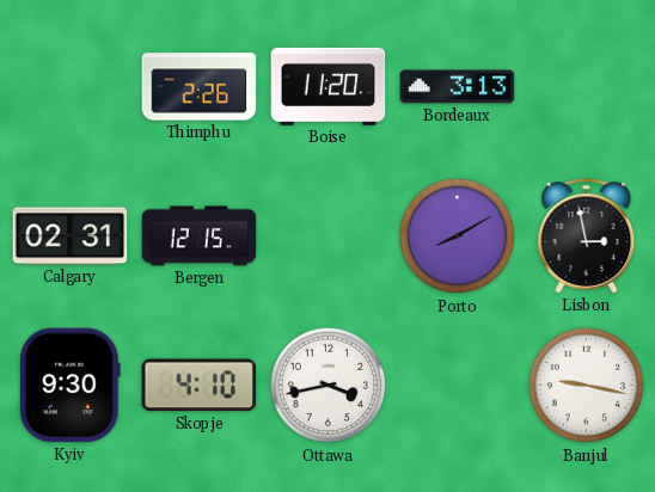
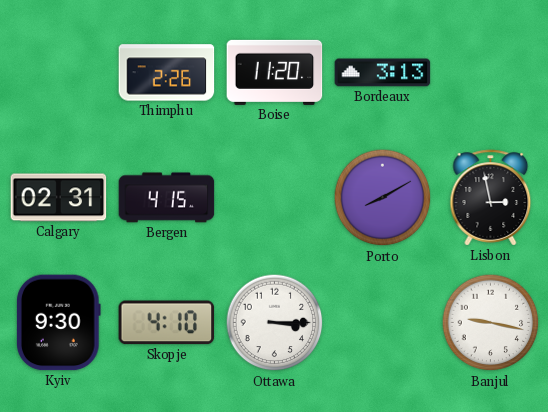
Bergen: 12:15 -> 4:15
Ottawa: 3:43 -> 3:15
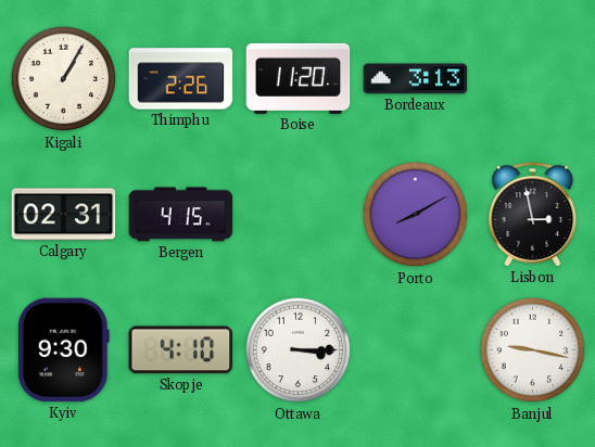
Kigali: none -> 1:05
